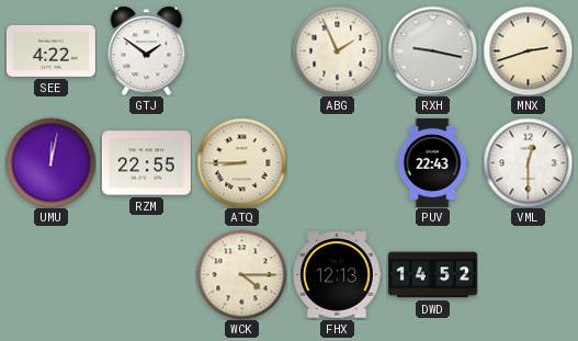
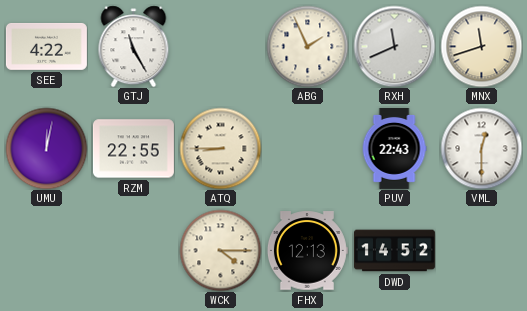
GTJ: 1:51 -> 11:25
RXH: 9:17 -> 11:41
MNX: 2:42 -> 11:42
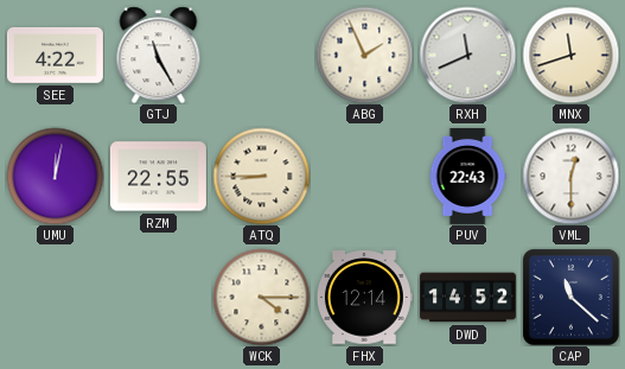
FHX: 12:13 -> 12:14
CAP: none -> 11:22
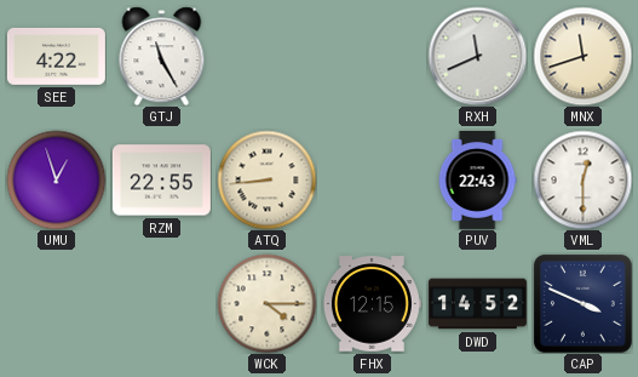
ABG: 1:56 -> none
UMU: 12:02 -> 12:57
ATQ: 8:45 -> 8:44
FHX: 12:14 -> 12:15
CAP: 11:22 -> 3:49
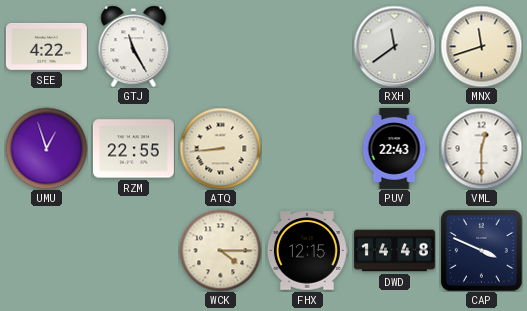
RXH: 11:41 -> 11:39
DWD: 14:52 -> 14:48
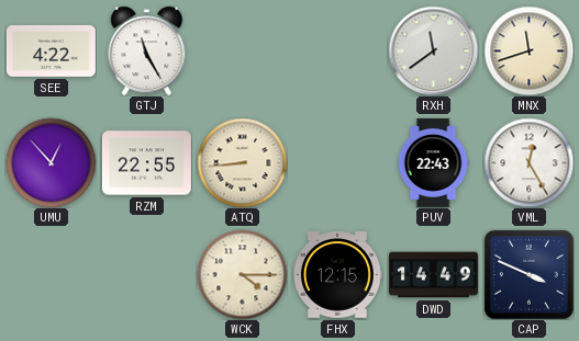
UMU: 12:57 -> 12:53
VML: 12:30 -> 12:25
DWD: 14:48 -> 14:49
